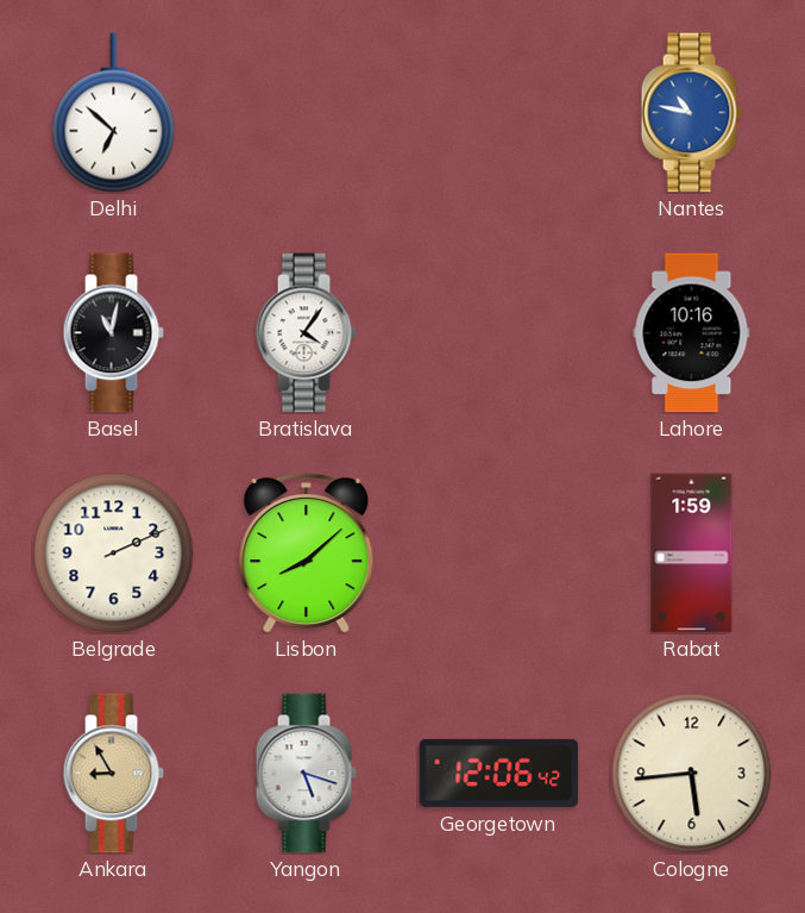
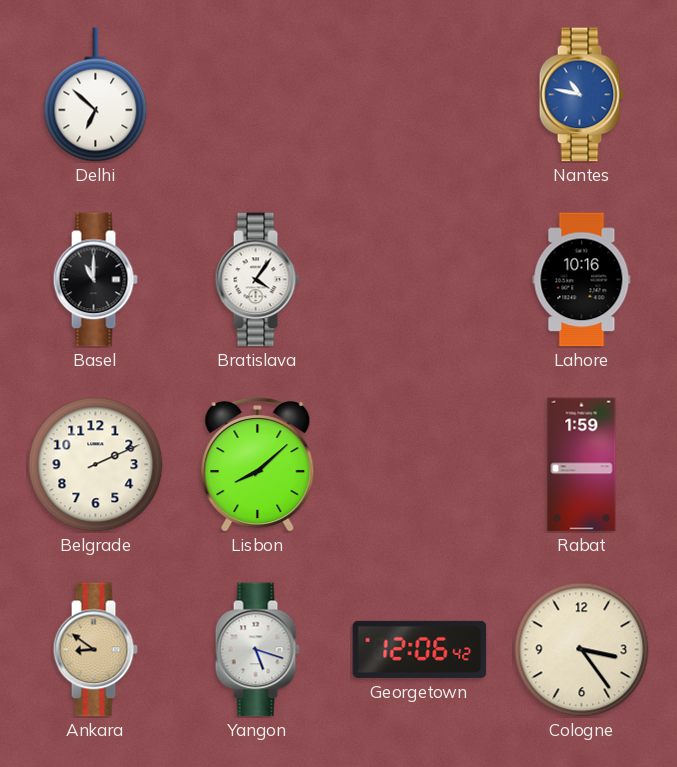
Basel: 11:02 -> 11:00
Ankara: 8:55 -> 8:51
Cologne: 5:44 -> 3:24
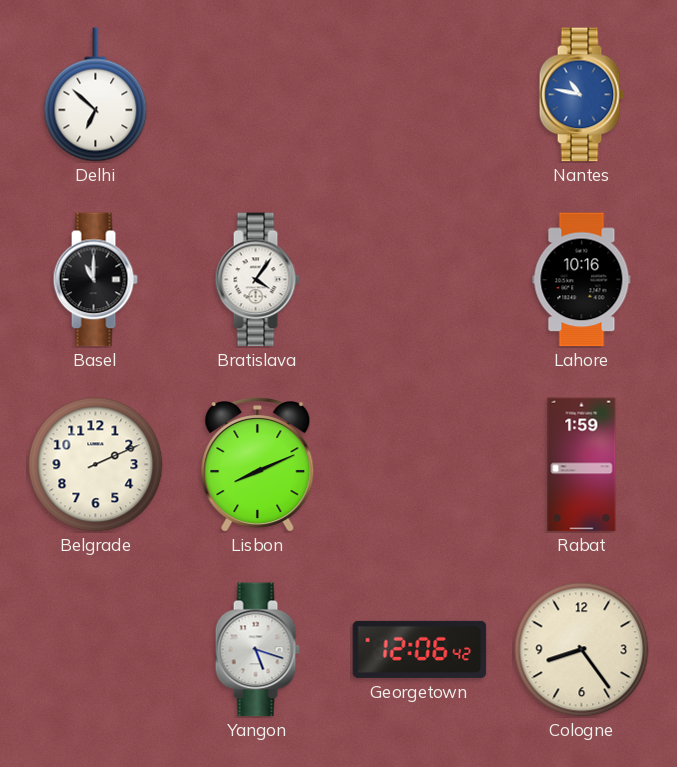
Lisbon: 8:08 -> 8:11
Ankara: 8:51 -> none
Cologne: 3:24 -> 8:24
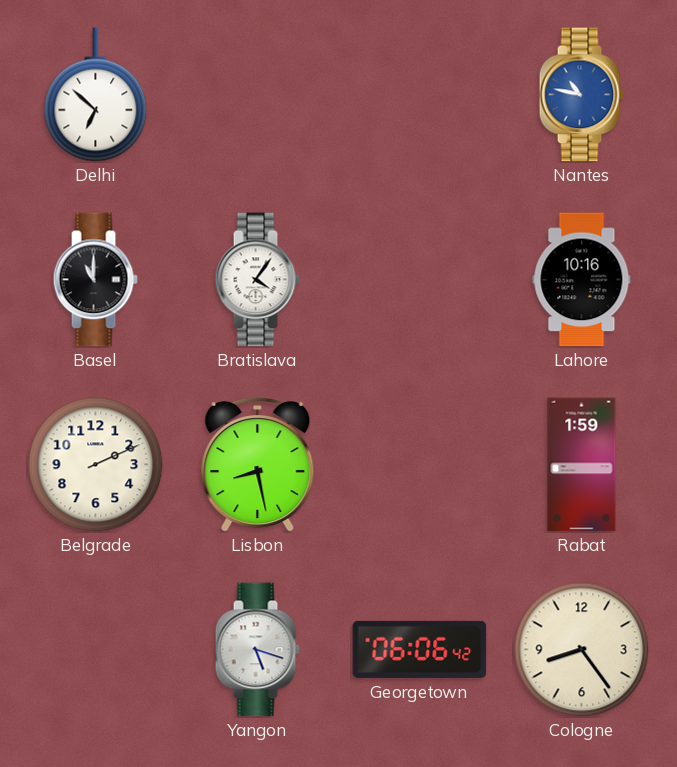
Lisbon: 8:11 -> 8:28
Georgetown: 12:06 -> 06:06
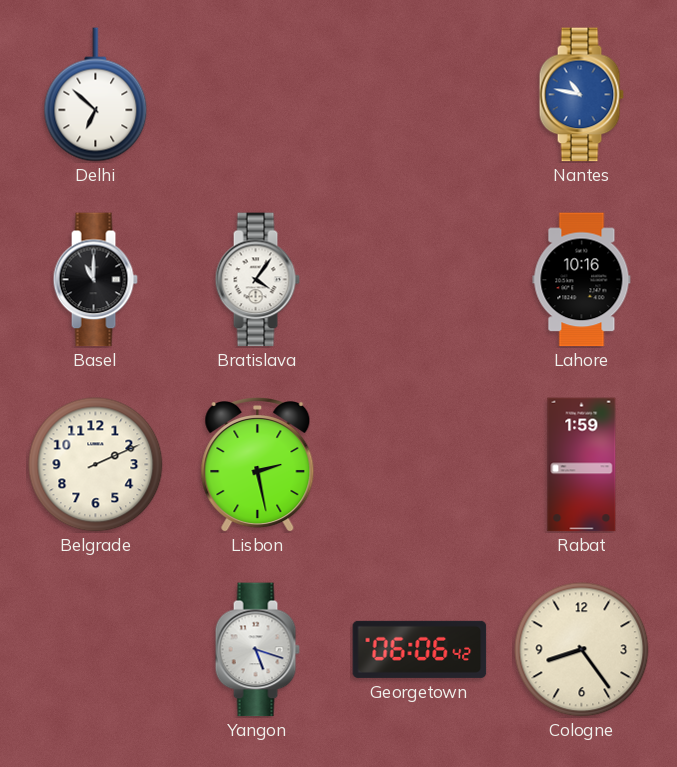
Lisbon: 8:28 -> 2:28
